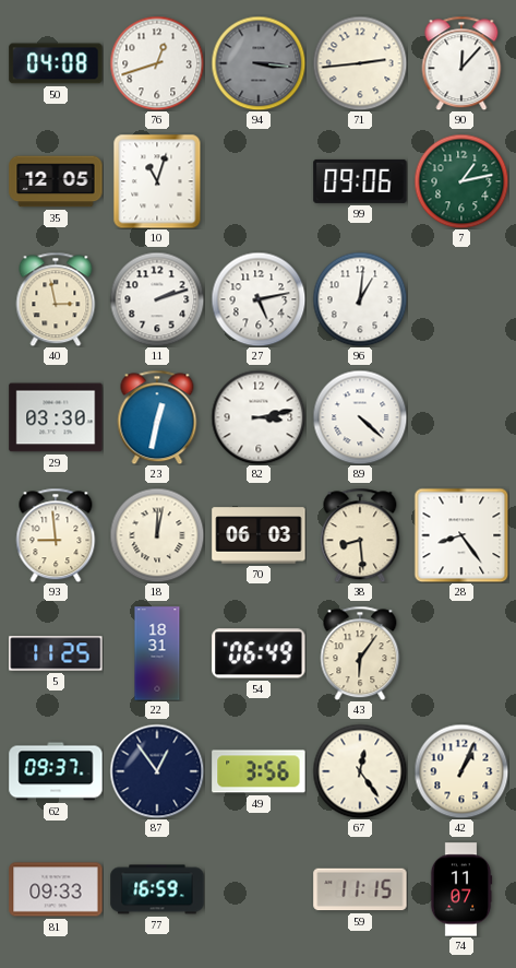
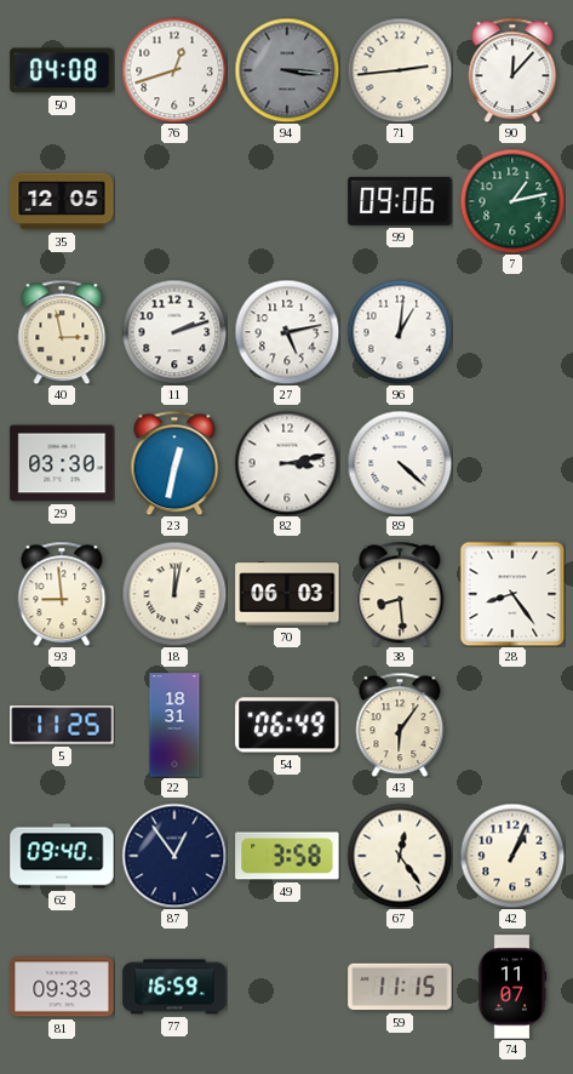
10: 11:03 -> none
62: 09:37 -> 09:40
49: 3:56 -> 3:58
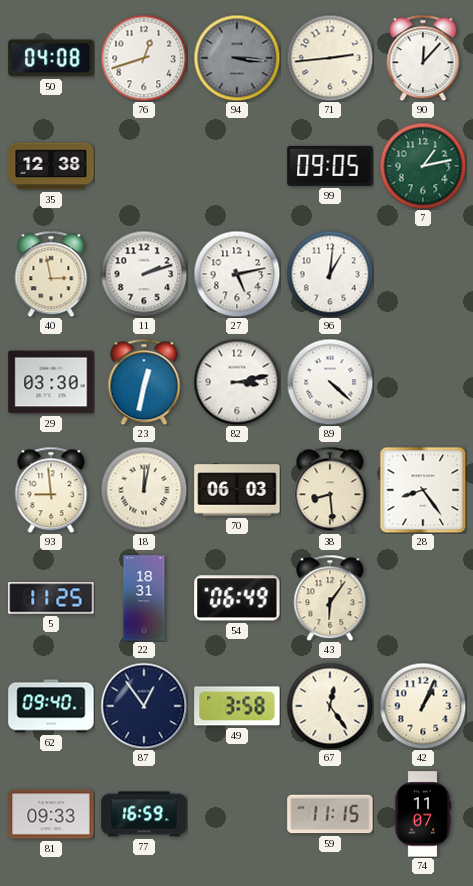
35: 12:05 -> 12:38
99: 09:06 -> 09:05
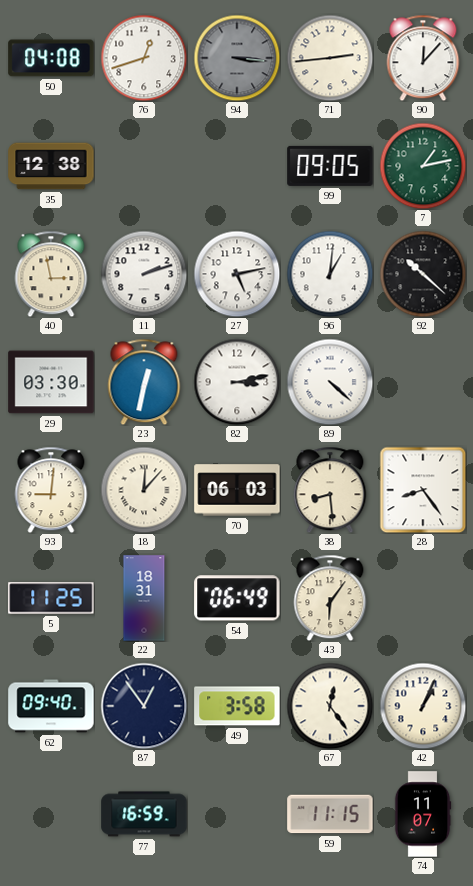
92: none -> 10:22
93: 8:59 -> 9:01
18: 12:02 -> 12:07
81: 09:33 -> none
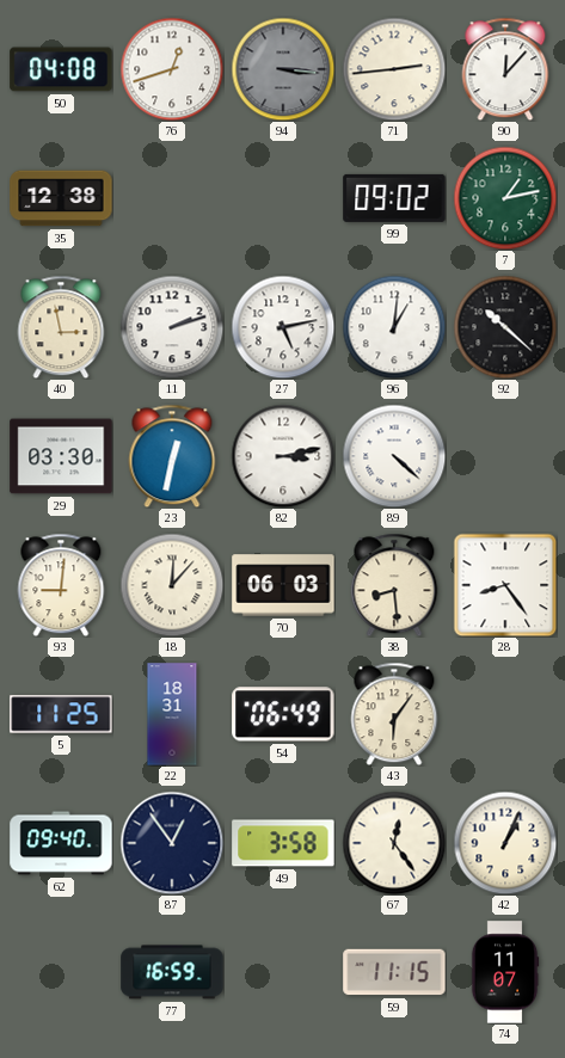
99: 09:05 -> 09:02
